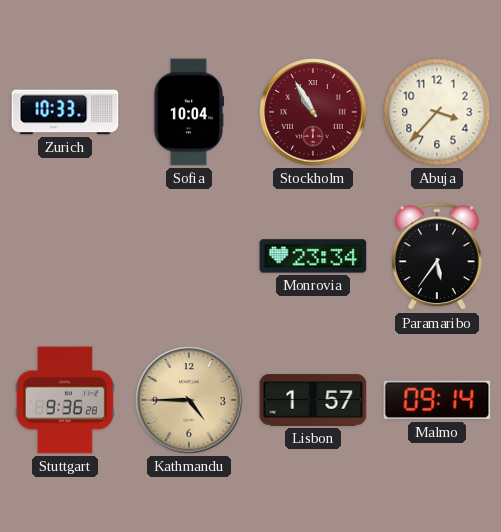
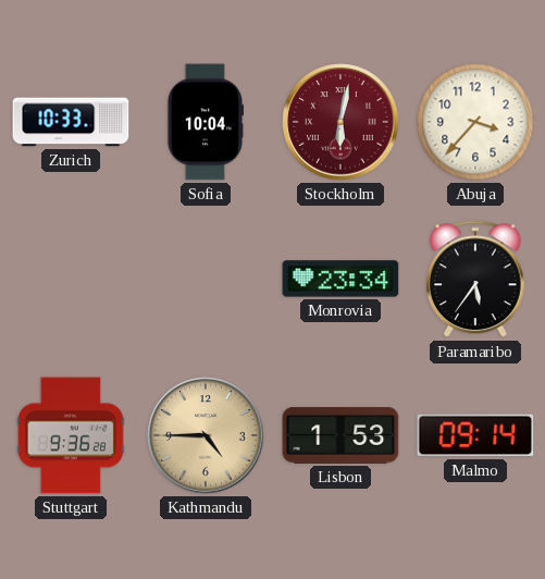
Stockholm: 10:55 -> 6:02
Lisbon: 1:57 -> 1:53
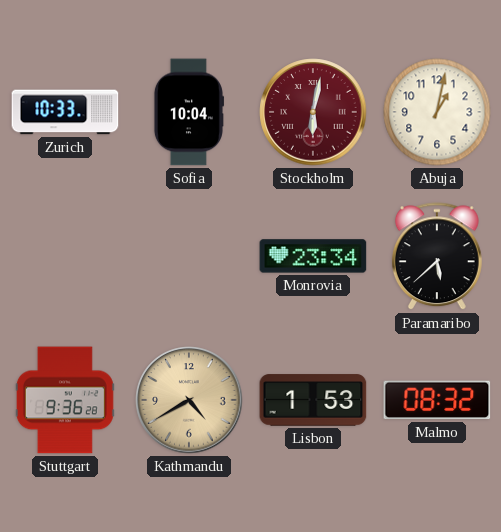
Abuja: 3:37 -> 1:02
Paramaribo: 5:36 -> 5:38
Kathmandu: 4:45 -> 4:40
Malmo: 09:14 -> 08:32
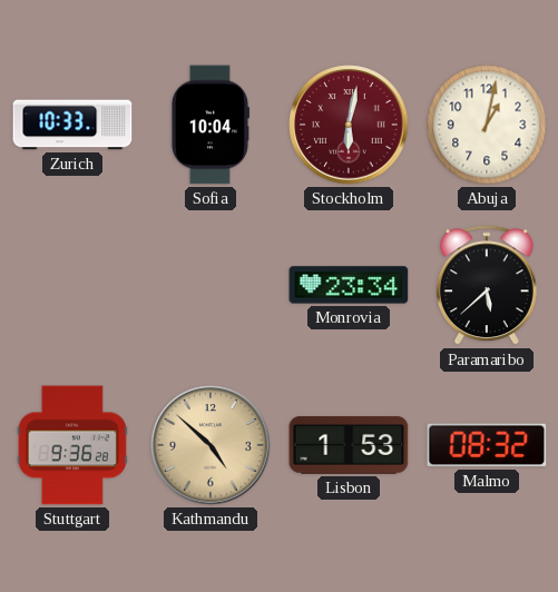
Kathmandu: 4:40 -> 4:52
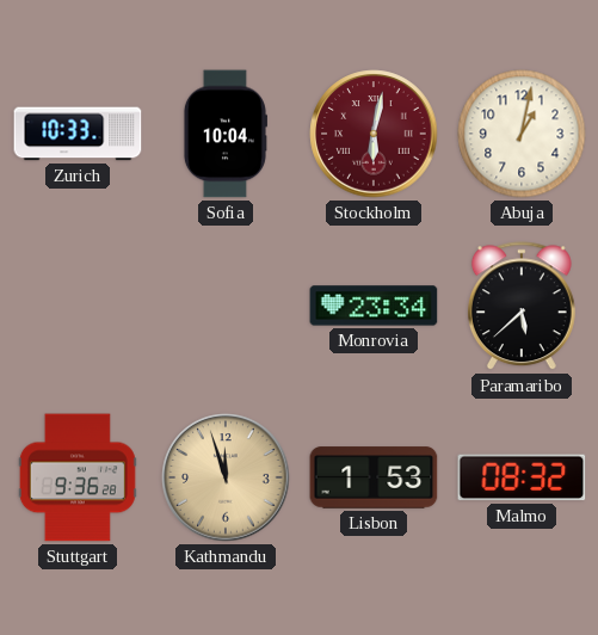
Kathmandu: 4:52 -> 11:57
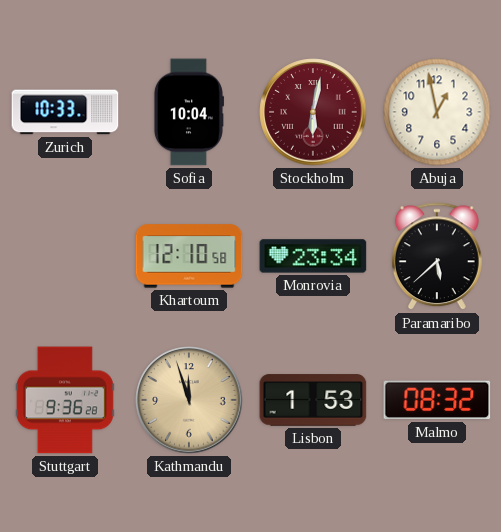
Abuja: 1:02 -> 12:58
Khartoum: none -> 12:10
